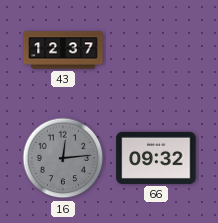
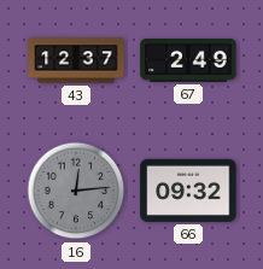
67: none -> 2:49
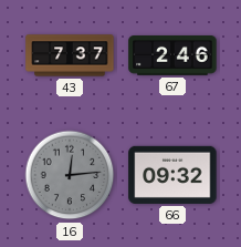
43: 12:37 -> 7:37
67: 2:49 -> 2:46
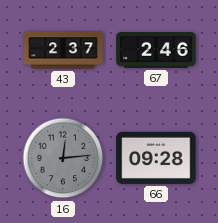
43: 7:37 -> 2:37
66: 09:32 -> 09:28
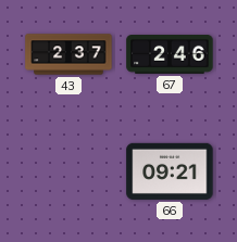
16: 12:14 -> none
66: 09:28 -> 09:21
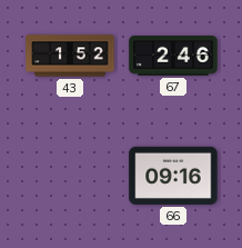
43: 2:37 -> 1:52
66: 09:21 -> 09:16
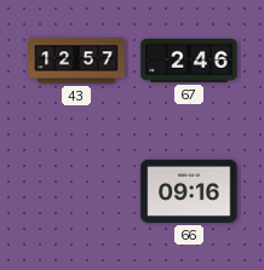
43: 1:52 -> 12:57
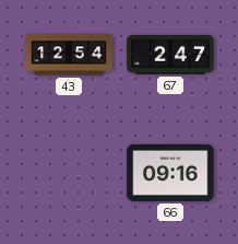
43: 12:57 -> 12:54
67: 2:46 -> 2:47
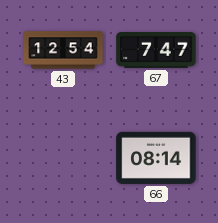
67: 2:47 -> 7:47
66: 09:16 -> 08:14
